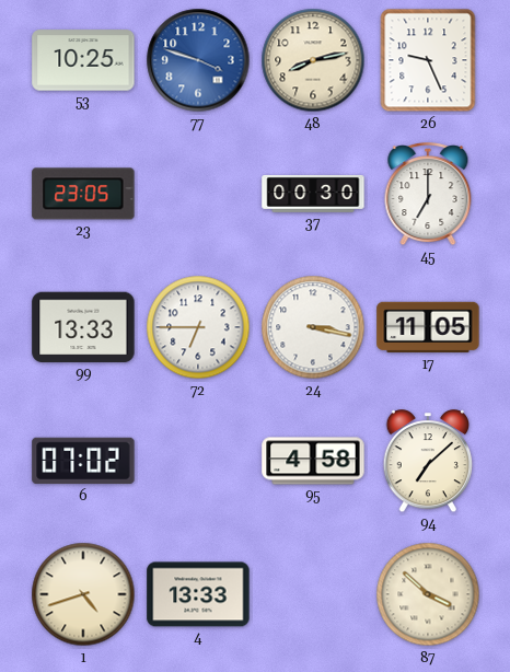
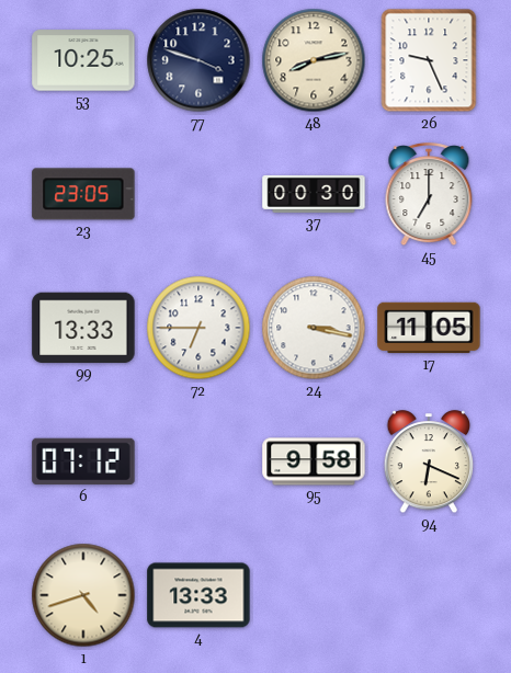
77 dial: blue -> navy
6: 07:02 -> 07:12
95: 4:58 -> 9:58
94: 7:08 -> 6:19
87: 3:52 -> none
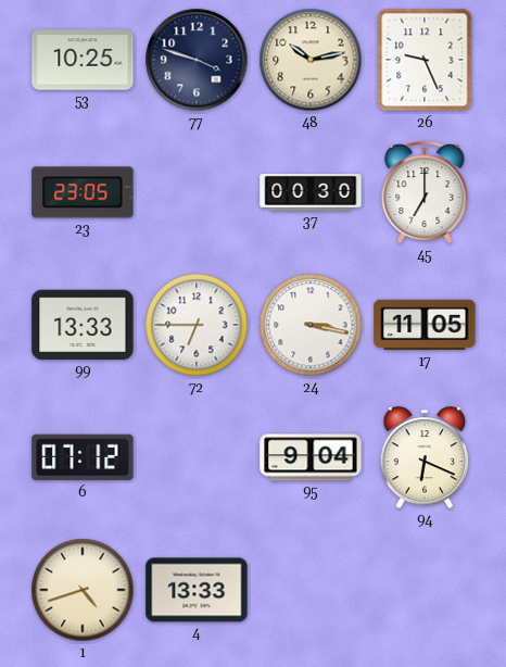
48: 8:13 -> 10:13
95: 9:58 -> 9:04
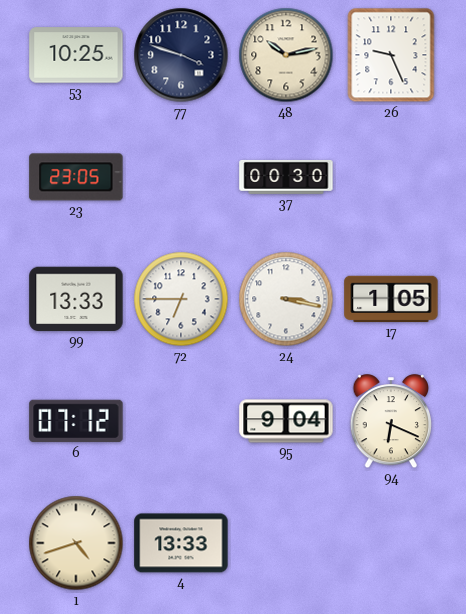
45: 7:00 -> none
17: 11:05 -> 1:05
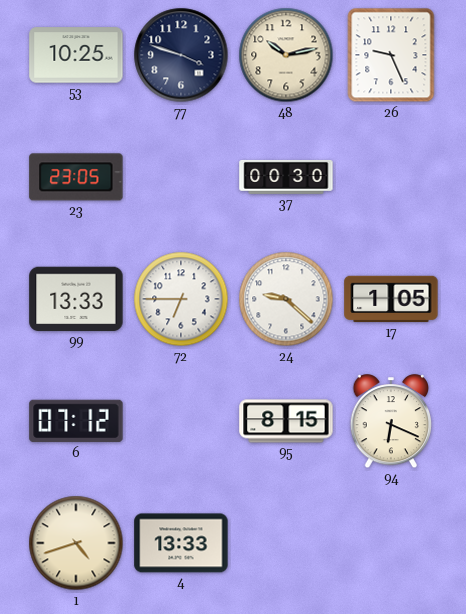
24: 3:17 -> 9:22
95: 9:04 -> 8:15
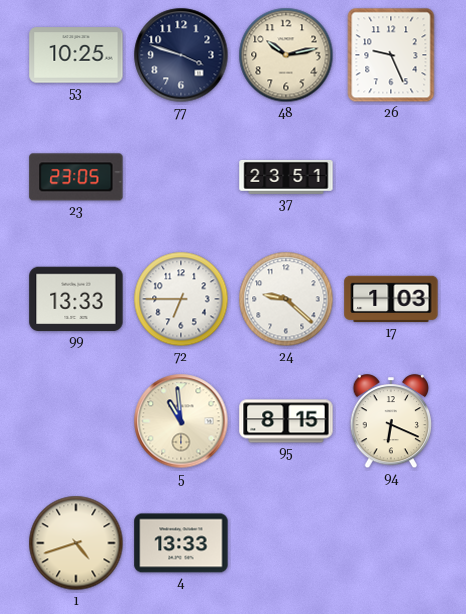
37: 00:30 -> 23:51
17: 1:05 -> 1:03
6: 07:12 -> none
5: none -> 10:59
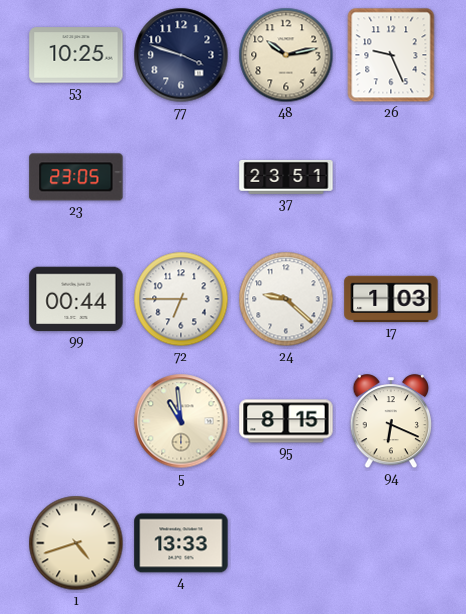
99: 13:33 -> 00:44
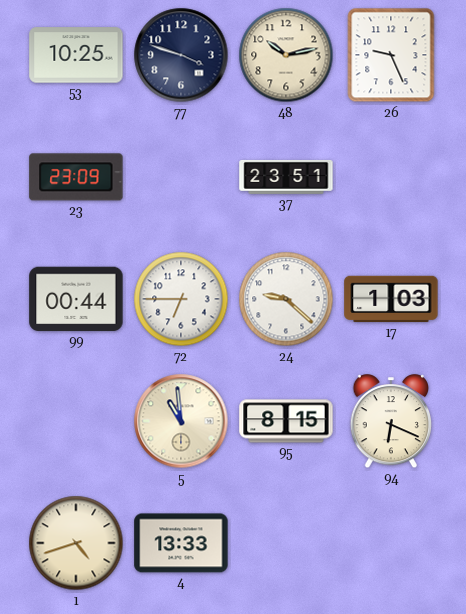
23: 23:05 -> 23:09
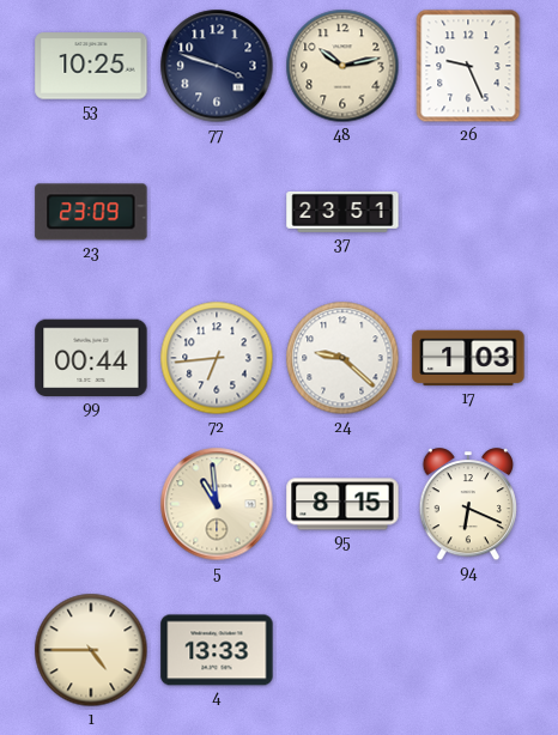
72: 6:45 -> 6:44
1: 4:42 -> 4:45
